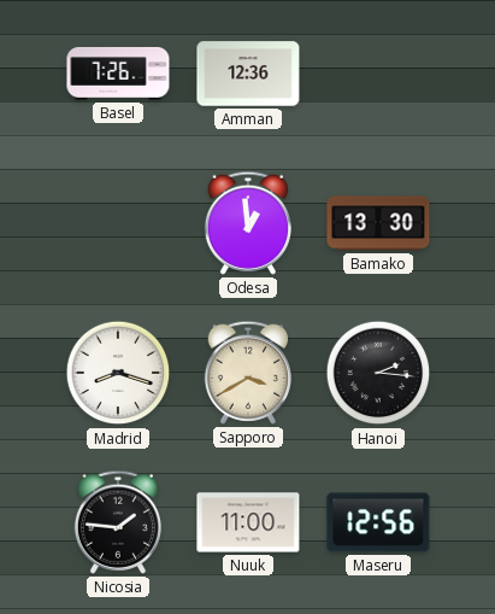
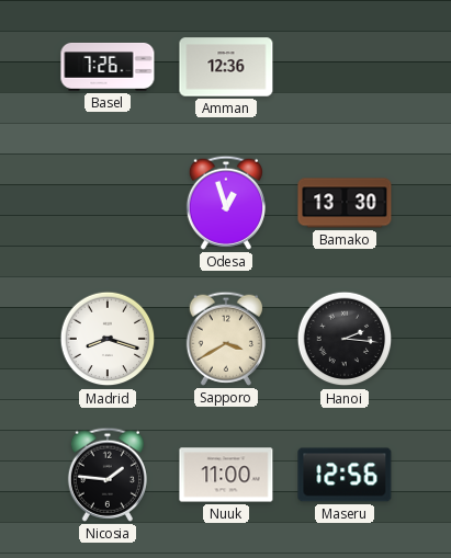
Odesa: 12:59 -> 12:57
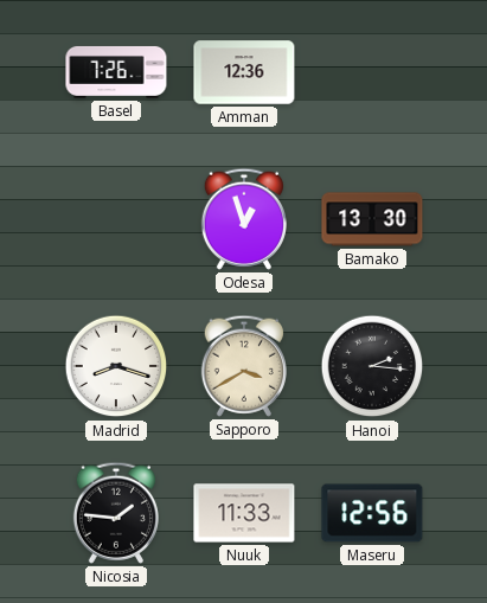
Nuuk: 11:00 -> 11:33
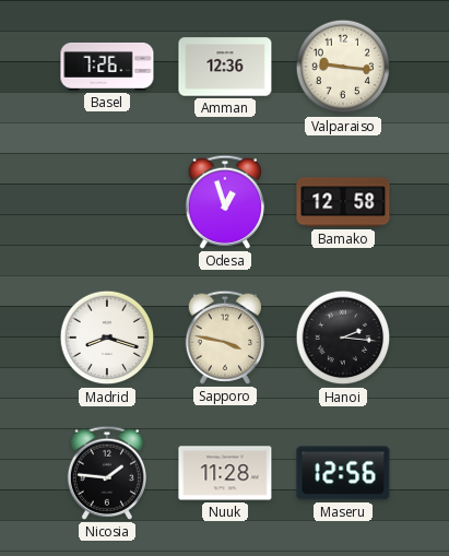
Valparaiso: none -> 9:16
Bamako: 13:30 -> 12:58
Sapporo: 3:40 -> 3:47
Nuuk: 11:33 -> 11:28
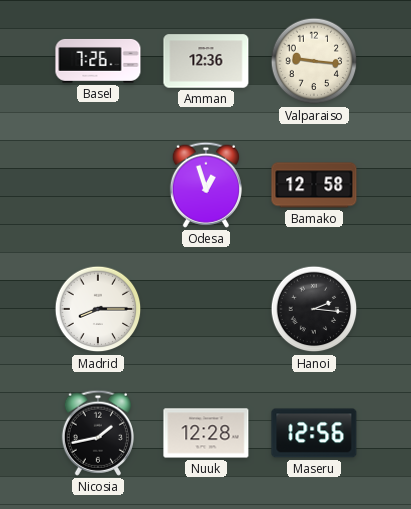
Madrid: 8:18 -> 8:15
Sapporo: 3:47 -> none
Nicosia: 1:46 -> 1:43
Nuuk: 11:28 -> 12:28
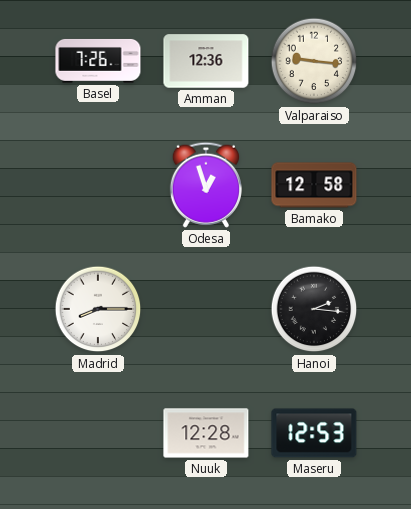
Nicosia: 1:43 -> none
Maseru: 12:56 -> 12:53
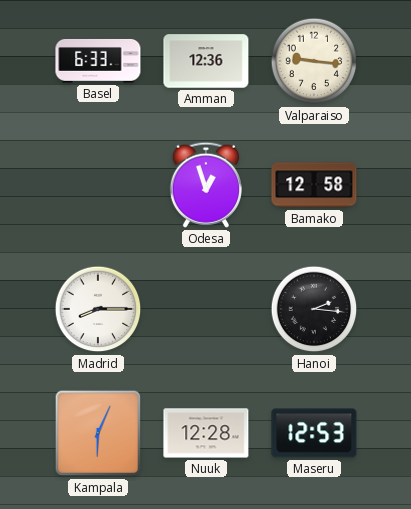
Basel: 7:26 -> 6:33
Kampala: none -> 6:04
